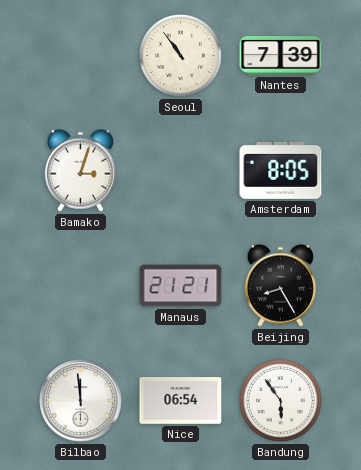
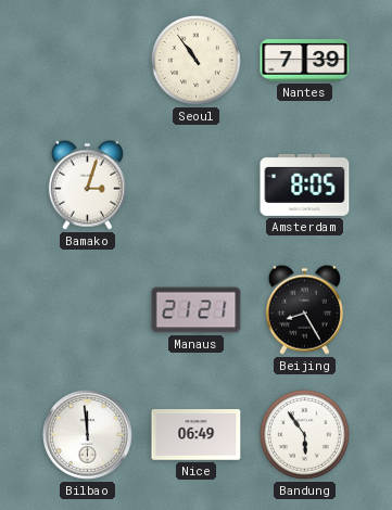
Nice: 06:54 -> 06:49
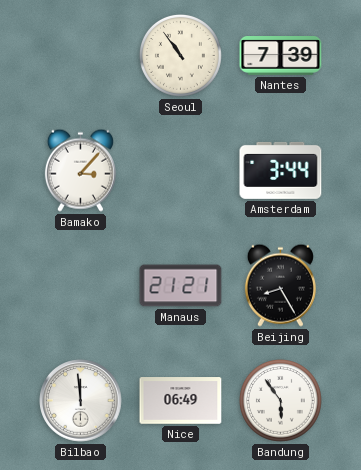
Bamako: 3:03 -> 3:07
Amsterdam: 8:05 -> 3:44
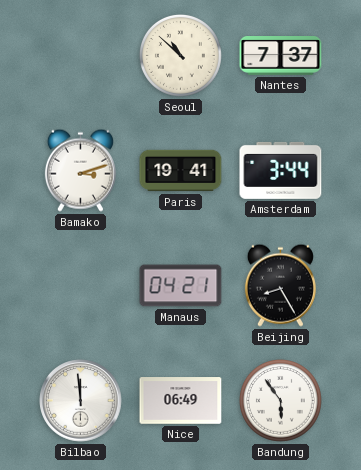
Seoul: 10:54 -> 10:52
Nantes: 7:39 -> 7:37
Bamako: 3:07 -> 3:12
Paris: none -> 19:41
Manaus: 21:21 -> 04:21
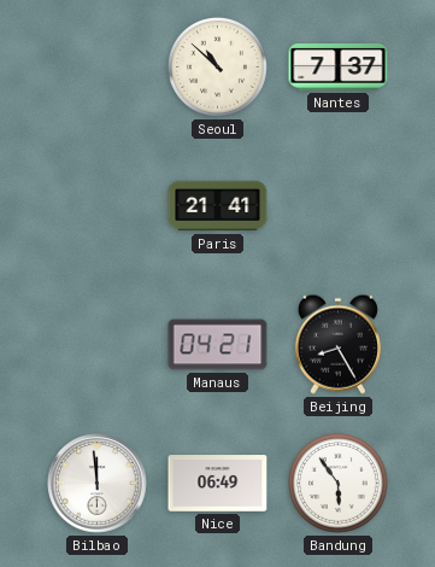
Bamako: 3:12 -> none
Paris: 19:41 -> 21:41
Amsterdam: 3:44 -> none
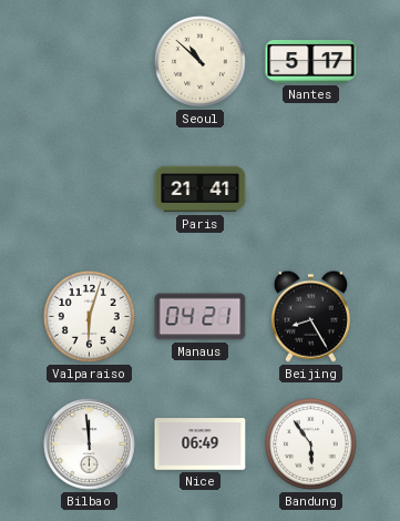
Nantes: 7:37 -> 5:17
Valparaiso: none -> 6:03
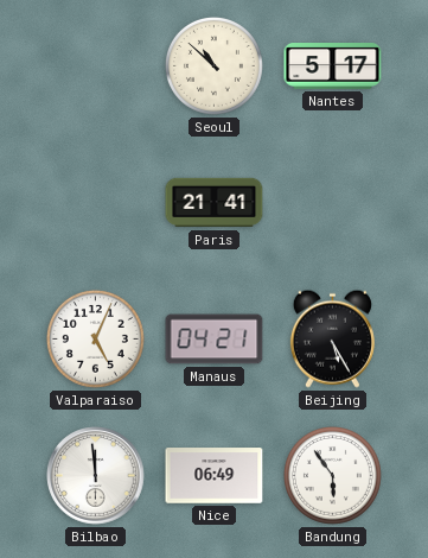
Valparaiso: 6:03 -> 5:04
Beijing: 8:25 -> 5:25
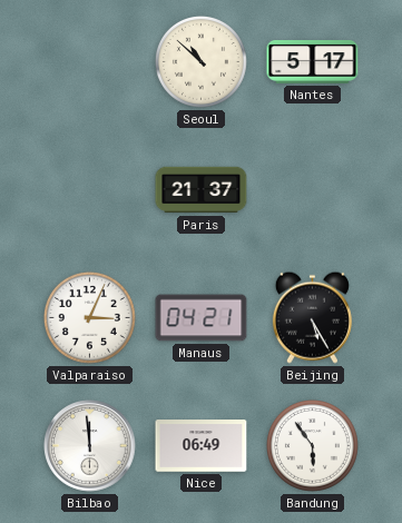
Paris: 21:41 -> 21:37
Valparaiso: 5:04 -> 3:04
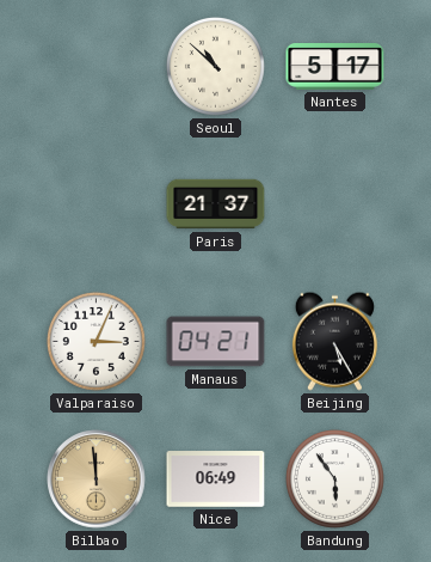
Bilbao dial: white -> champagne
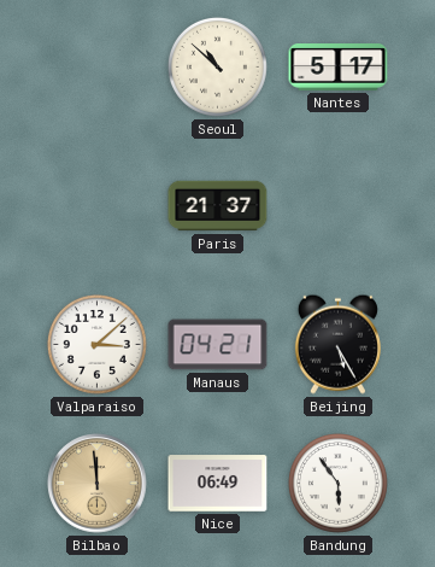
Valparaiso: 3:04 -> 3:08
